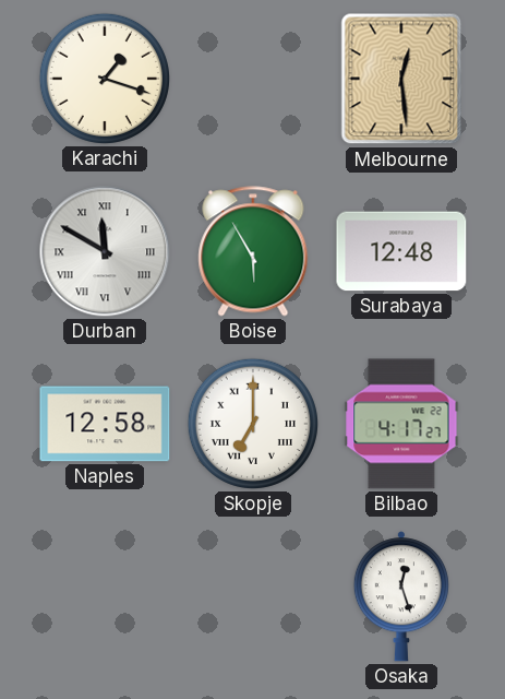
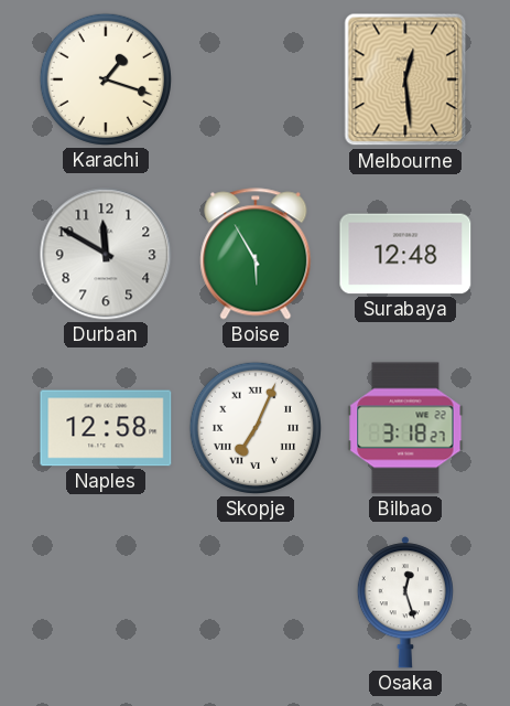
Durban numerals: Roman -> Arabic
Skopje: 7:00 -> 7:04
Bilbao: 4:17 -> 3:18
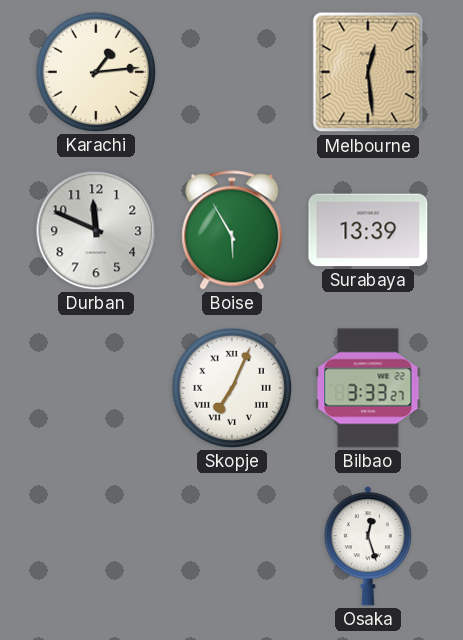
Karachi: 1:18 -> 1:14
Durban: 11:50 -> 11:49
Surabaya: 12:48 -> 13:39
Naples: 12:58 -> none
Bilbao: 3:18 -> 3:33
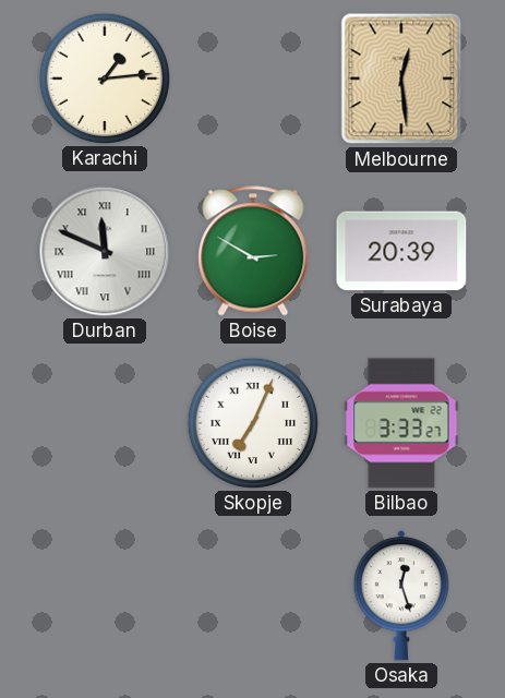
Durban numerals: Arabic -> Roman
Boise: 5:55 -> 2:50
Surabaya: 13:39 -> 20:39
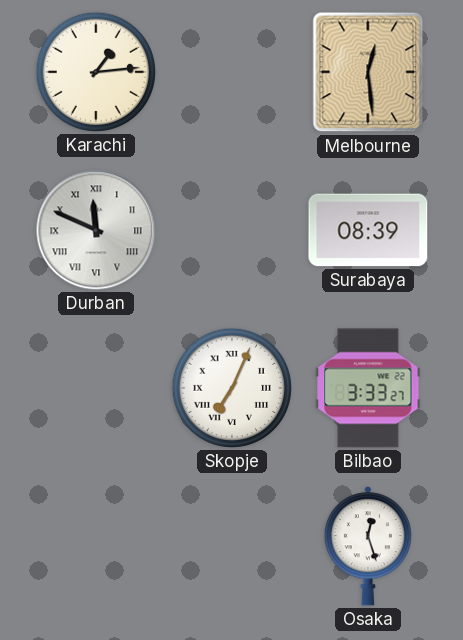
Boise: 2:50 -> none
Surabaya: 20:39 -> 08:39
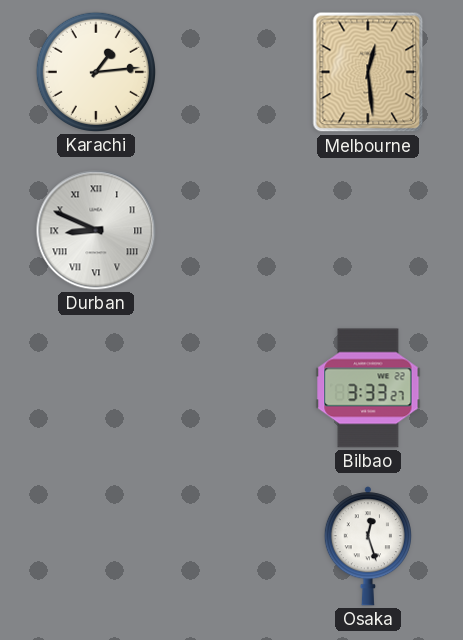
Durban: 11:49 -> 8:49
Surabaya: 08:39 -> none
Skopje: 7:04 -> none
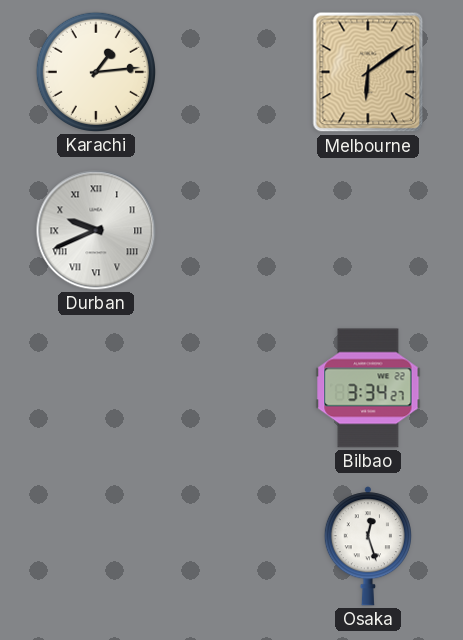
Melbourne: 12:29 -> 6:09
Durban: 8:49 -> 9:41
Bilbao: 3:33 -> 3:34
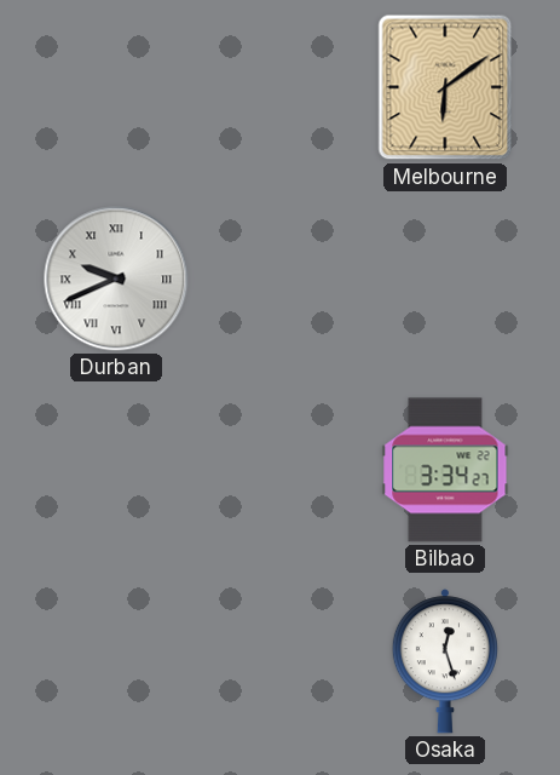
Karachi: 1:14 -> none
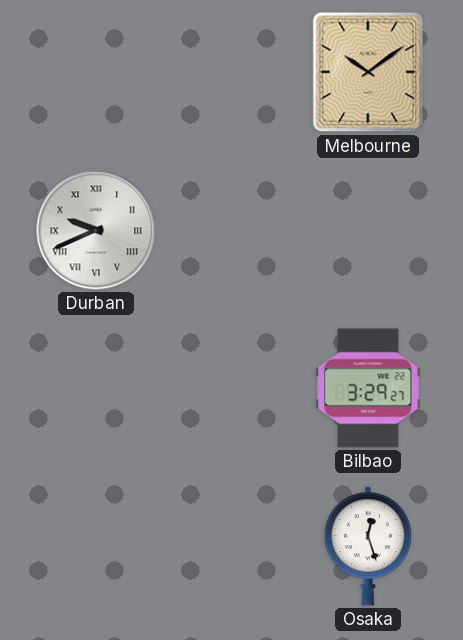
Melbourne: 6:09 -> 10:09
Bilbao: 3:34 -> 3:29
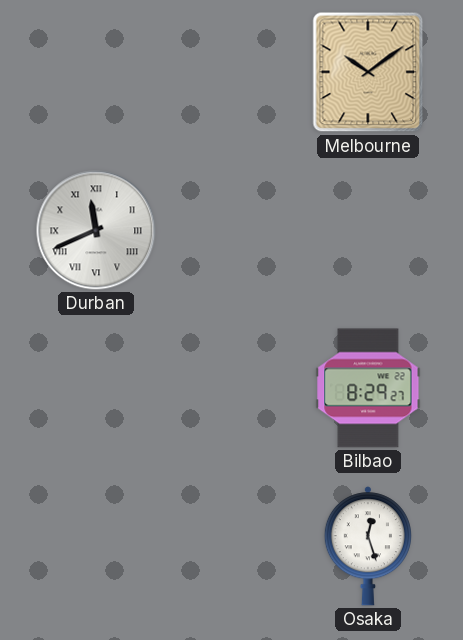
Durban: 9:41 -> 11:41
Bilbao: 3:29 -> 8:29
